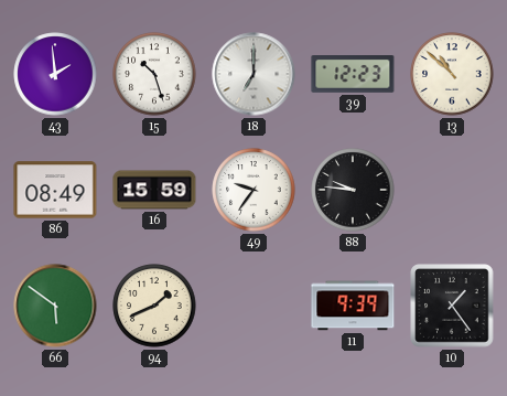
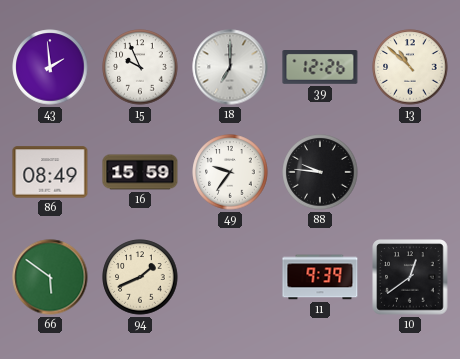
15: 10:27 -> 9:56
39: 12:23 -> 12:26
10: 1:24 -> 12:39
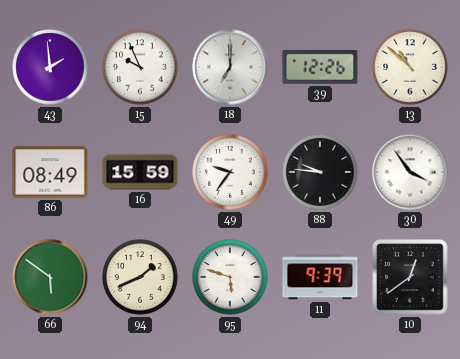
30: none -> 3:54
95: none -> 5:48
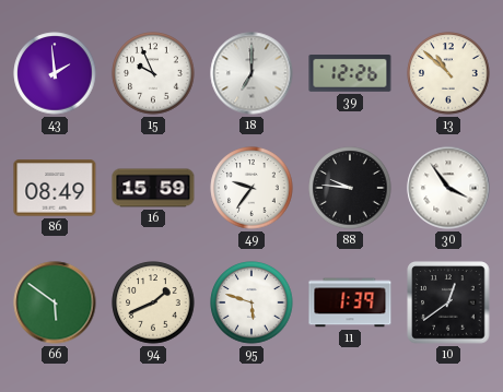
11: 9:39 -> 1:39
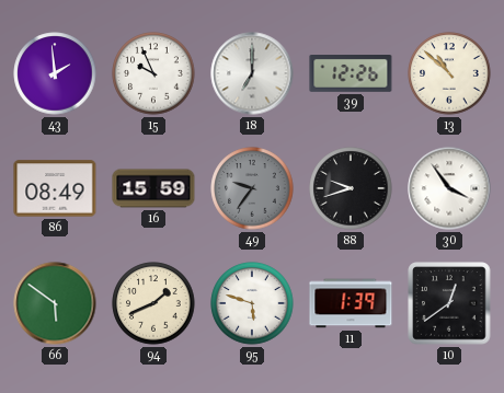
49 dial: white -> grey
88: 9:46 -> 9:42
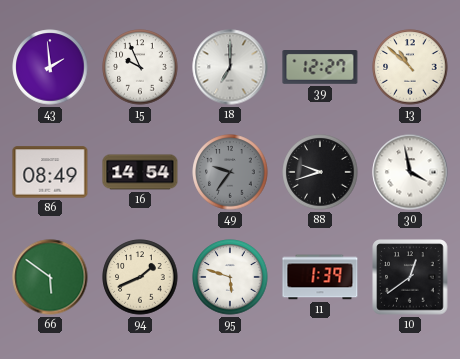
39: 12:26 -> 12:27
16: 15:59 -> 14:54
30: 3:54 -> 3:58
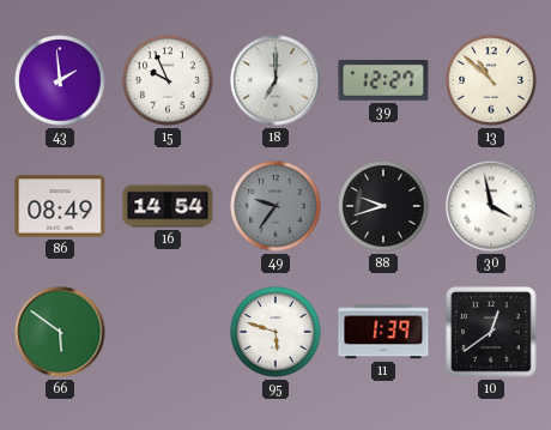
94: 1:41 -> none
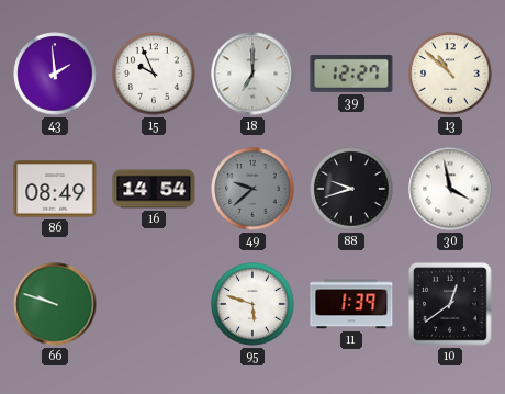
49: 9:36 -> 9:38
66: 5:51 -> 9:48
